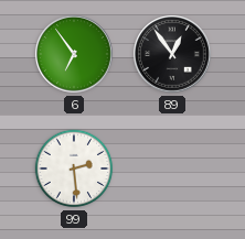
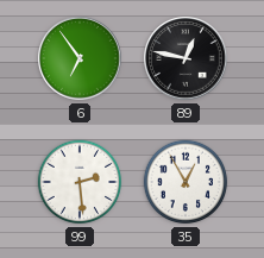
89: 12:54 -> 12:47
35: none -> 12:55
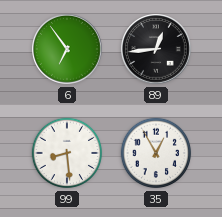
89: 12:47 -> 12:44
99: 2:29 -> 8:29
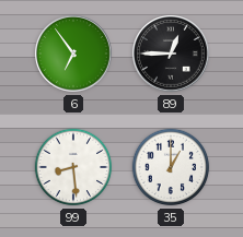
89: 12:44 -> 12:45
35: 12:55 -> 1:00
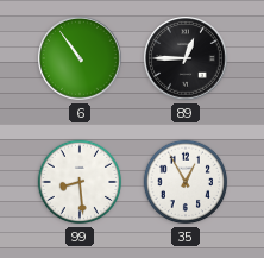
6: 6:54 -> 10:54
35: 1:00 -> 12:55
